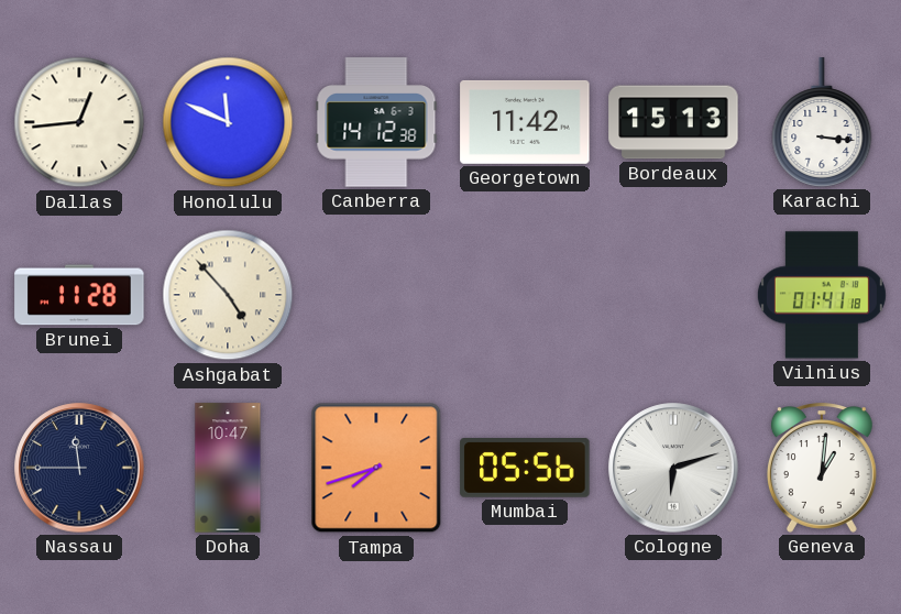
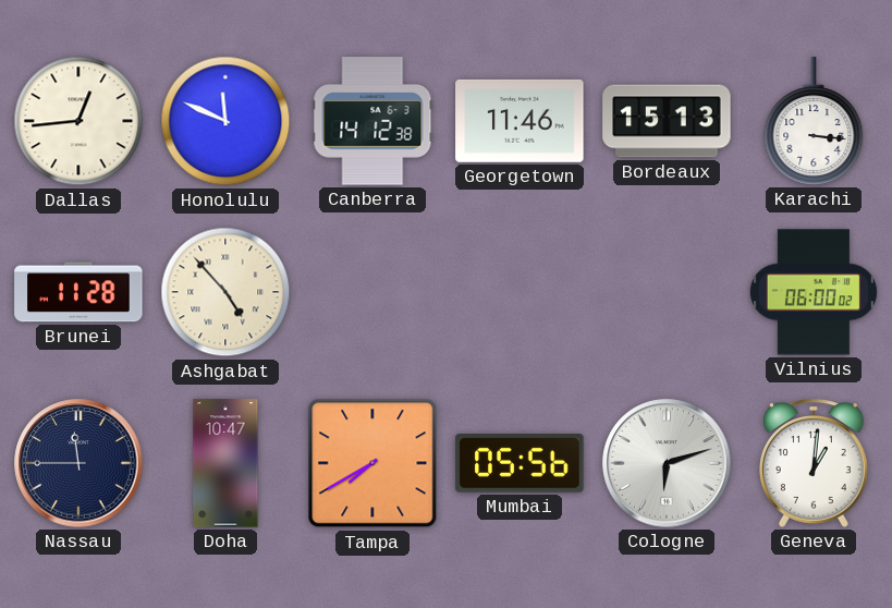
Georgetown: 11:42 -> 11:46
Vilnius: 01:41 -> 06:00
Tampa: 7:42 -> 7:40
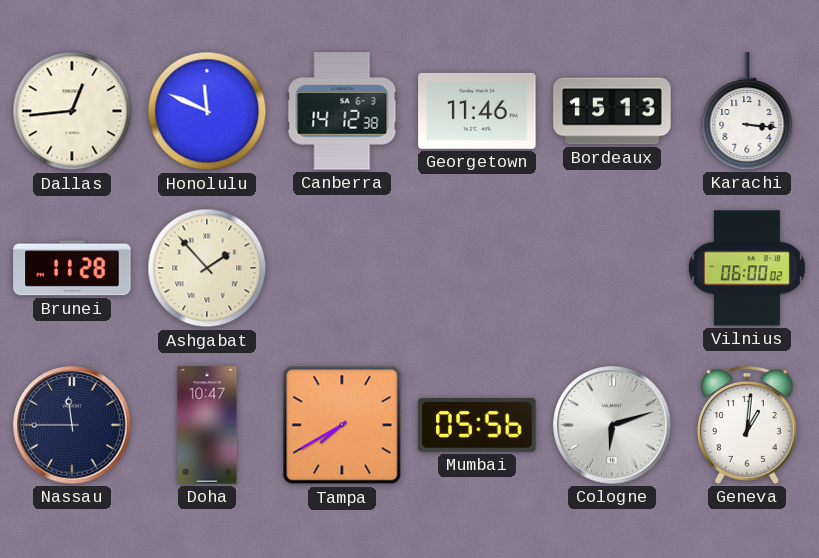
Ashgabat: 4:53 -> 1:53
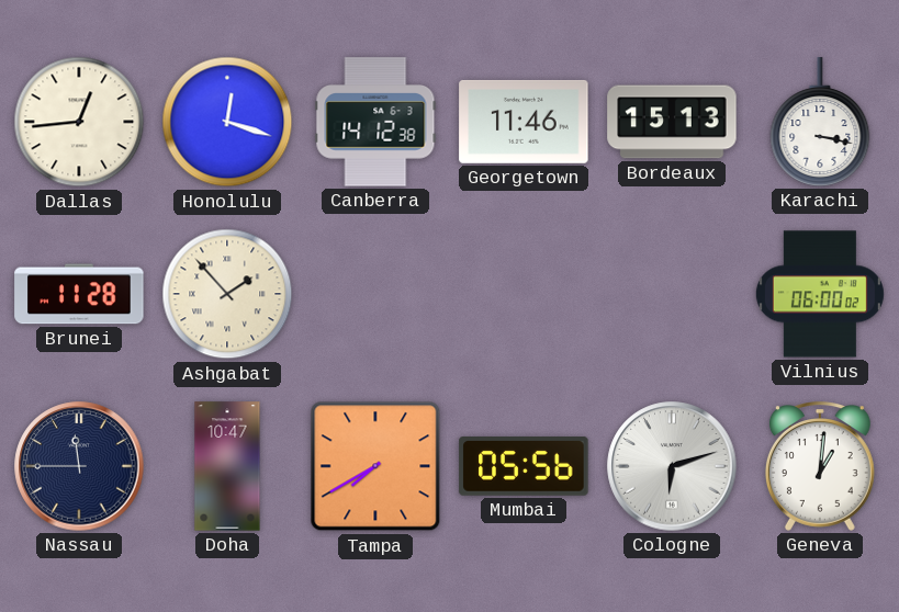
Honolulu: 11:49 -> 12:18
Karachi: 3:16 -> 3:17
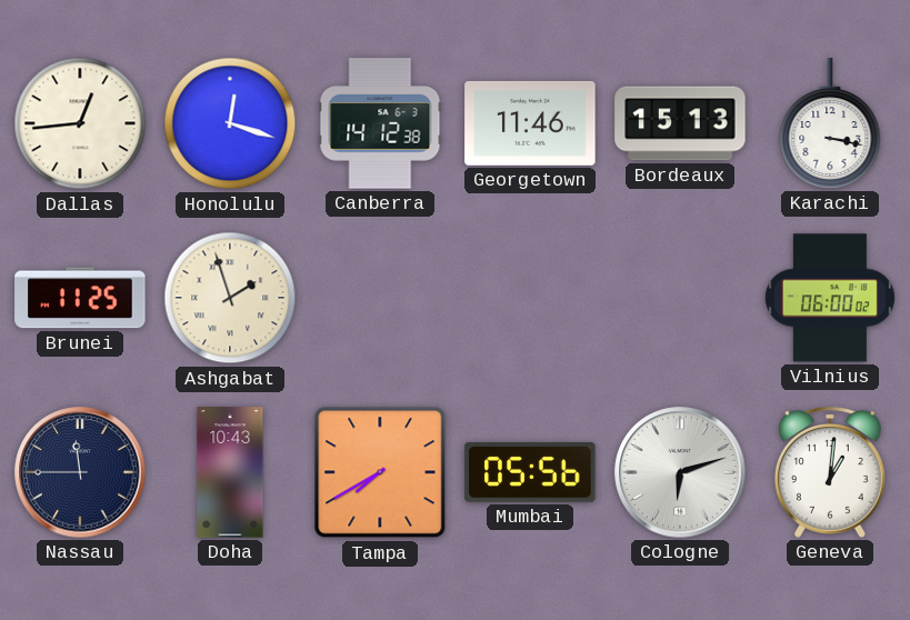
Brunei: 11:28 -> 11:25
Ashgabat: 1:53 -> 1:57
Doha: 10:47 -> 10:43
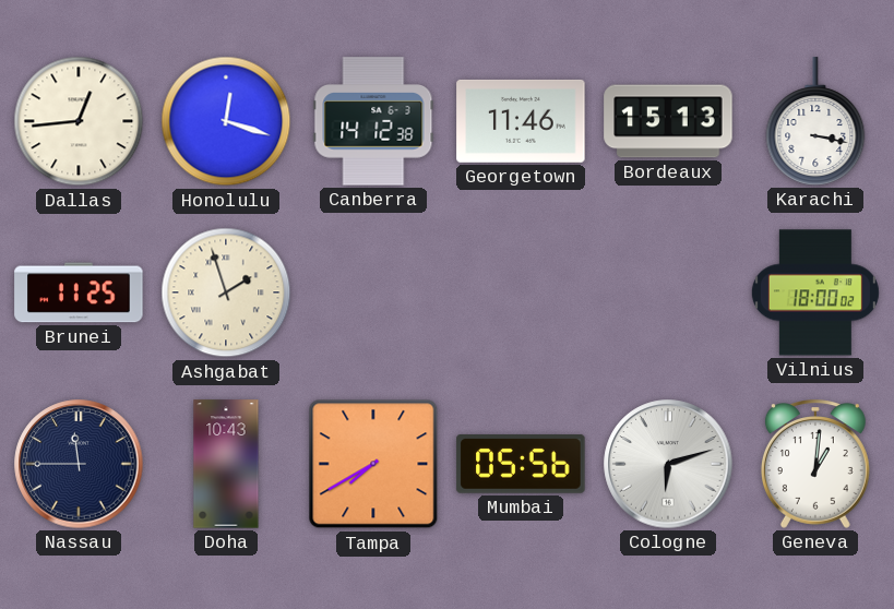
Vilnius: 06:00 -> 18:00
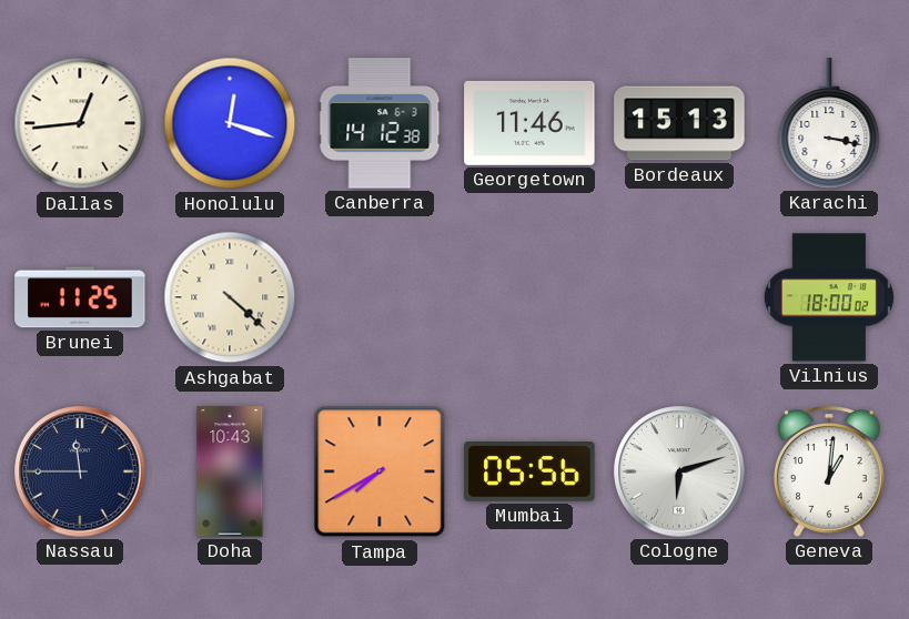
Ashgabat: 1:57 -> 4:22
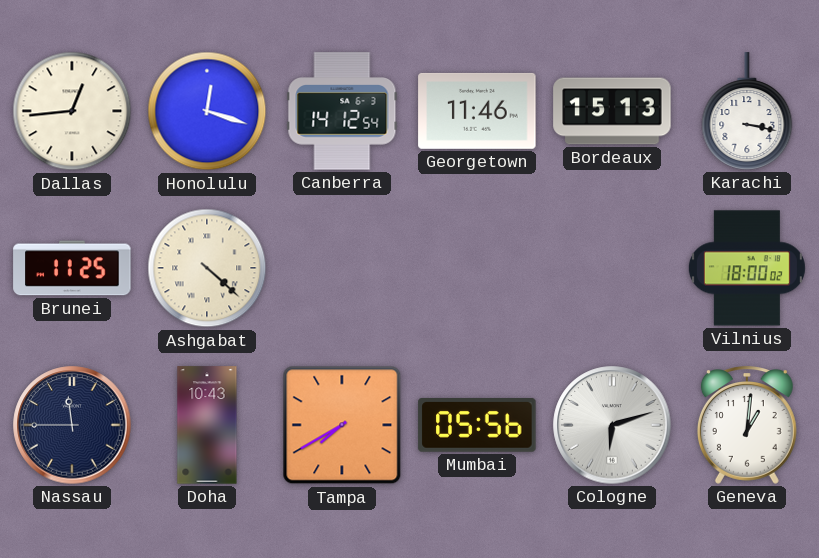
Canberra: 14:12:38 -> 14:12:54
